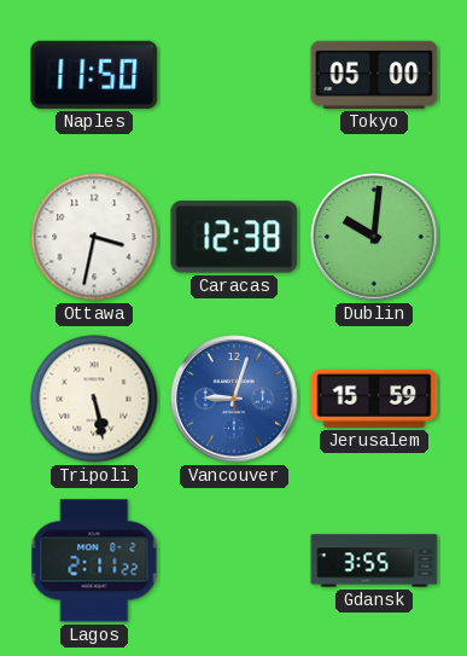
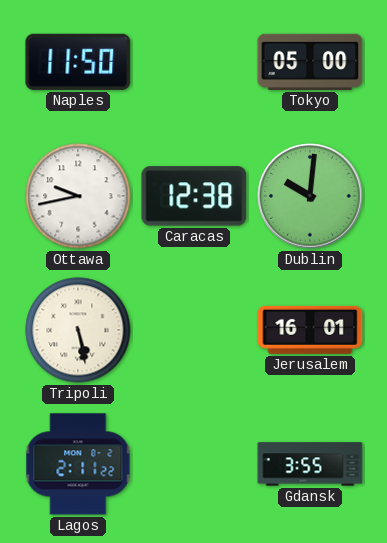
Ottawa: 3:32 -> 9:43
Vancouver: 9:03 -> none
Jerusalem: 15:59 -> 16:01
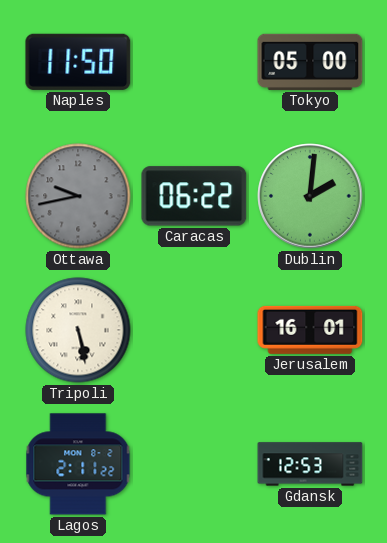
Ottawa dial: white -> grey
Caracas: 12:38 -> 06:22
Dublin: 10:01 -> 2:01
Gdansk: 3:55 -> 12:53
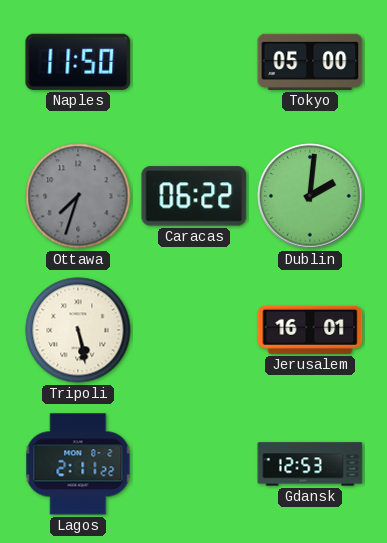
Ottawa: 9:43 -> 7:33
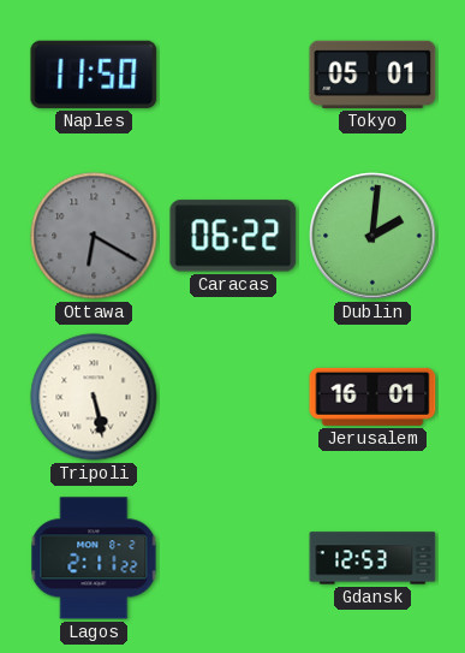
Tokyo: 05:00 -> 05:01
Ottawa: 7:33 -> 6:20
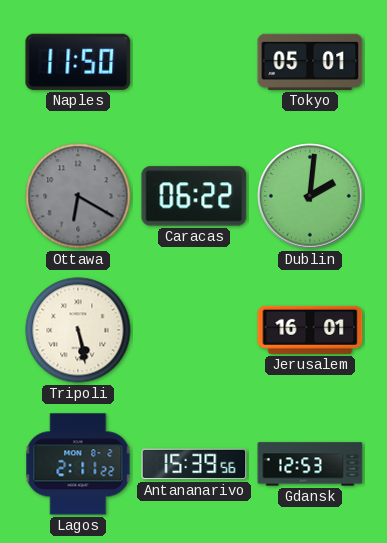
Antananarivo: none -> 15:39
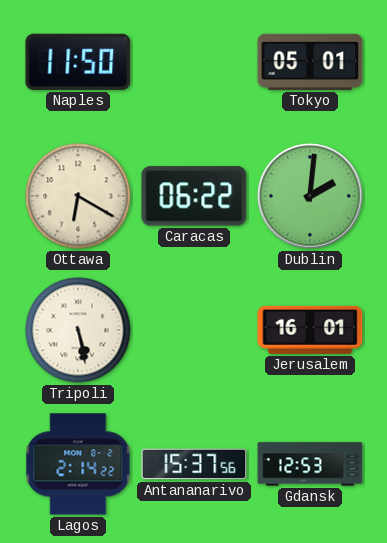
Ottawa dial: grey -> cream
Lagos: 2:11 -> 2:14
Antananarivo: 15:39 -> 15:37
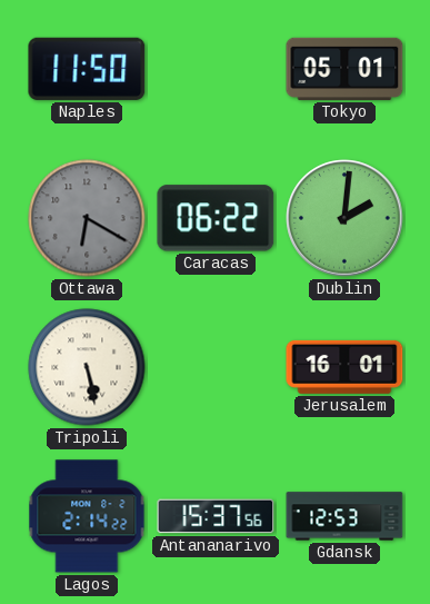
Ottawa dial: cream -> grey
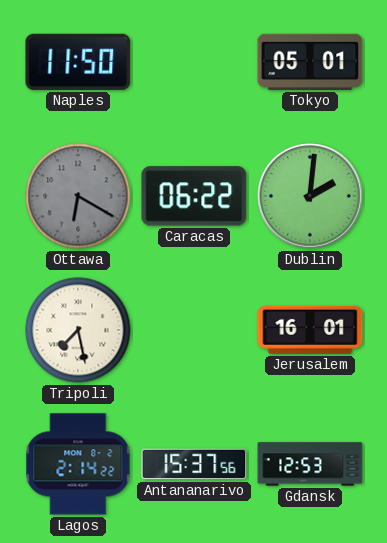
Tripoli: 5:28 -> 7:28
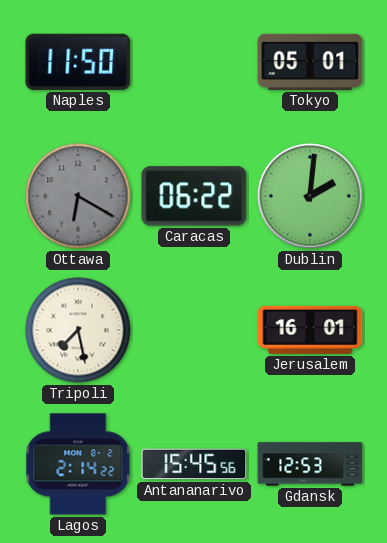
Antananarivo: 15:37 -> 15:45
